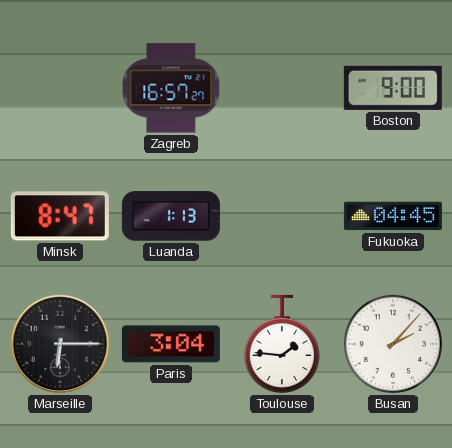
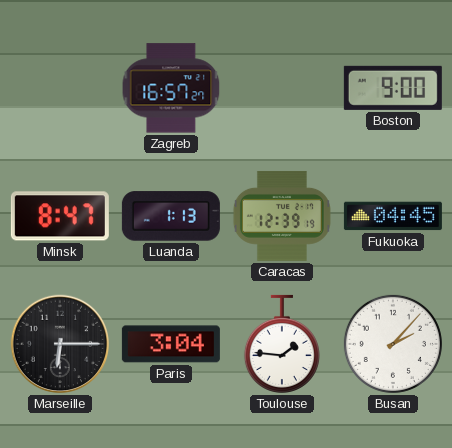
Caracas: none -> 12:39
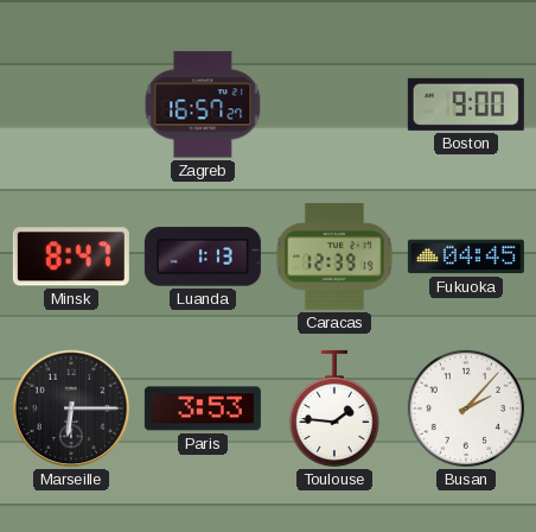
Paris: 3:04 -> 3:53
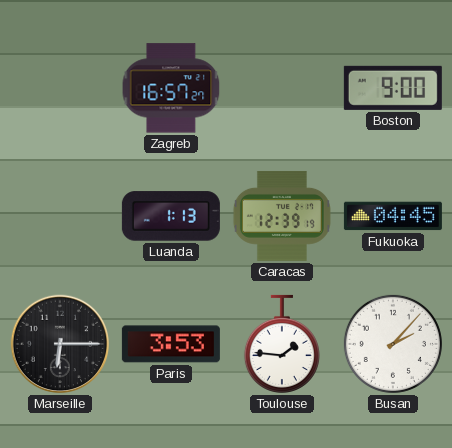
Minsk: 8:47 -> none
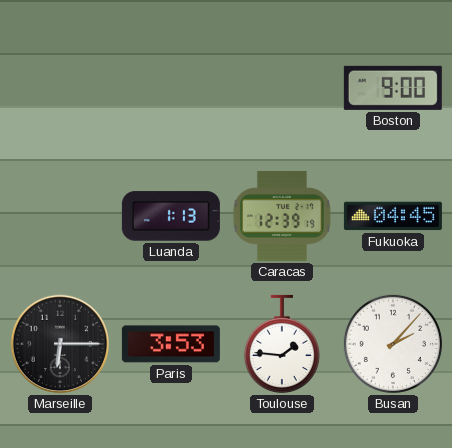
Zagreb: 16:57 -> none
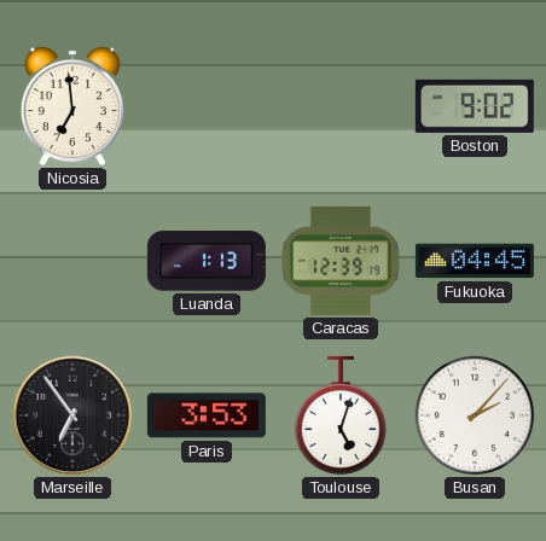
Nicosia: none -> 6:59
Boston: 9:00 -> 9:02
Marseille: 6:15 -> 6:54
Toulouse: 1:46 -> 5:03
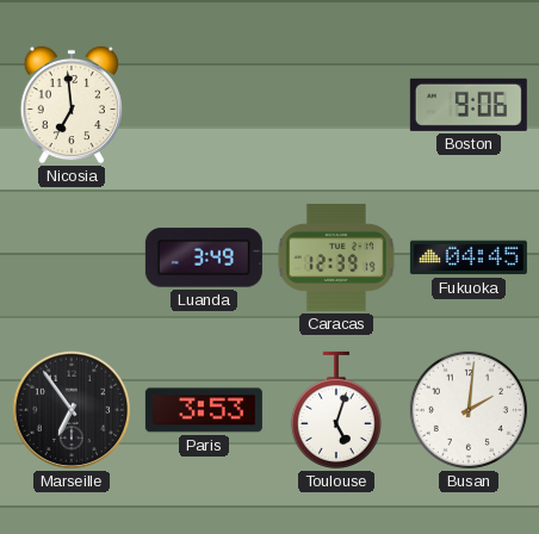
Boston: 9:02 -> 9:06
Luanda: 1:13 -> 3:49
Busan: 2:07 -> 2:01
